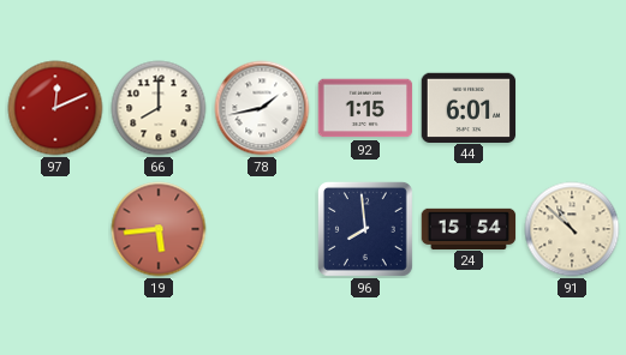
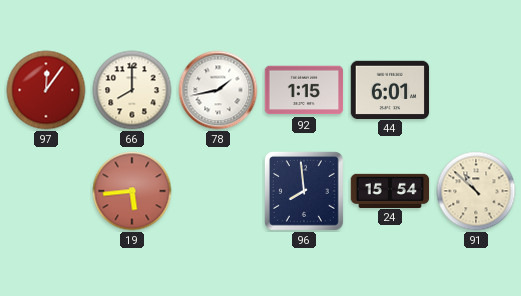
97: 12:11 -> 12:06
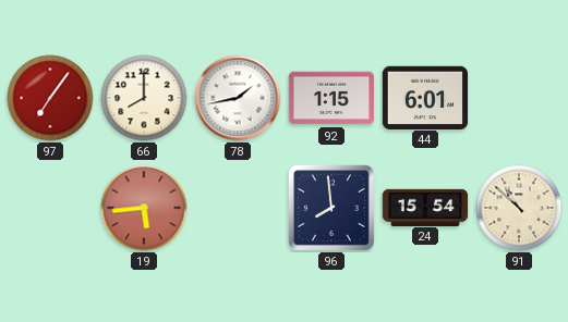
97: 12:06 -> 7:06
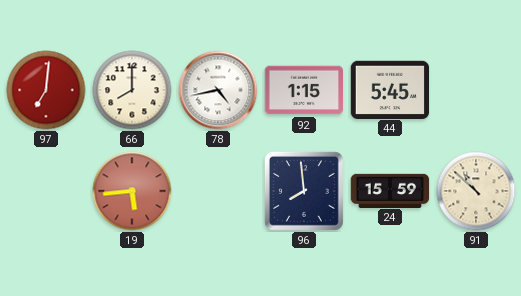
97: 7:06 -> 7:01
78: 1:43 -> 4:43
44: 6:01 -> 5:45
24: 15:54 -> 15:59
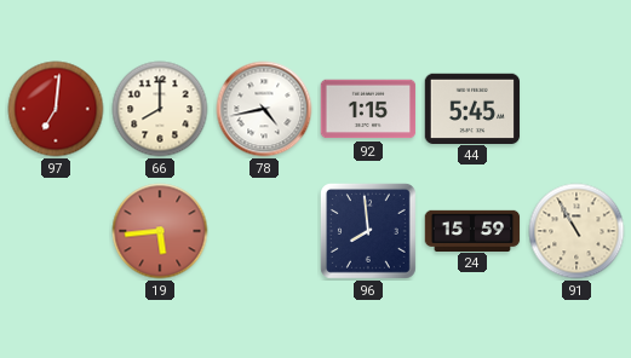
91: 10:52 -> 10:55
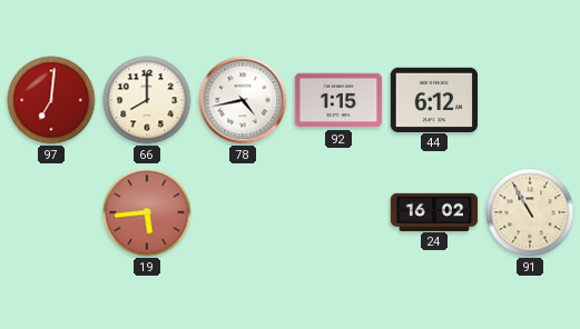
44: 5:45 -> 6:12
96: 7:59 -> none
24: 15:59 -> 16:02
